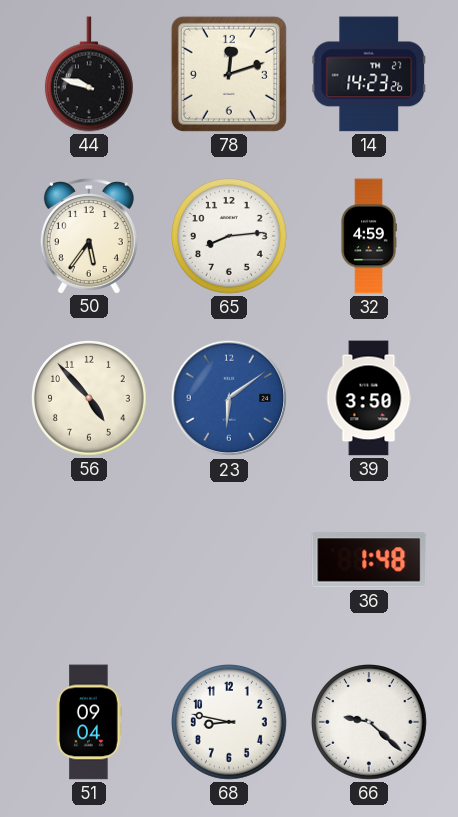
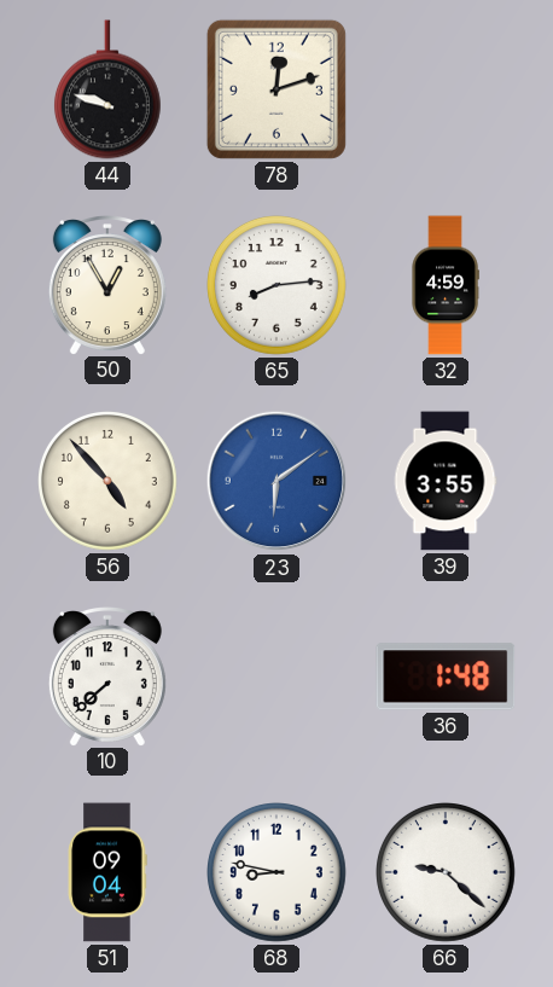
14: 14:23 -> none
50: 5:36 -> 12:55
39: 3:50 -> 3:55
10: none -> 7:38
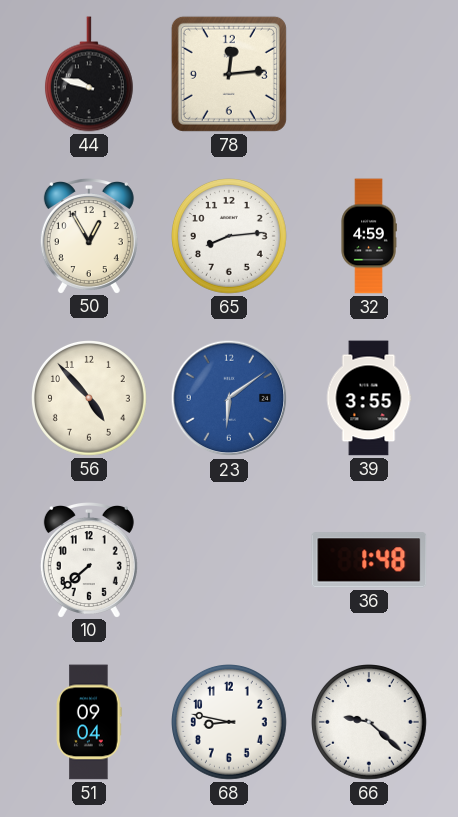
78: 12:12 -> 12:14
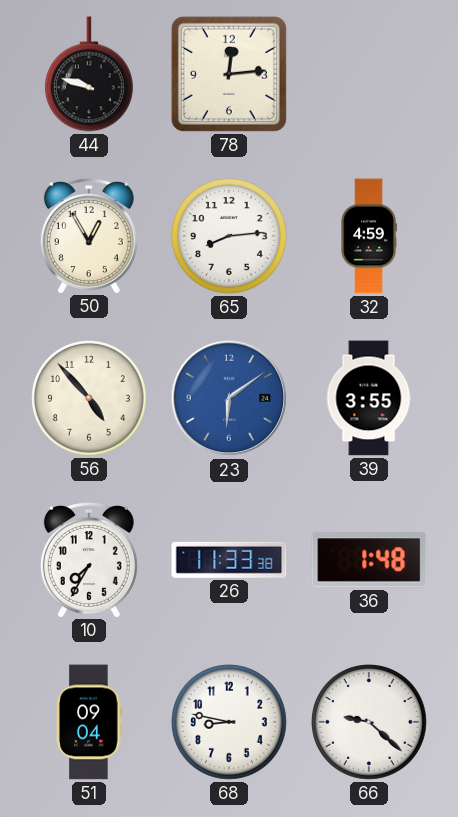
10: 7:38 -> 7:35
26: none -> 11:33
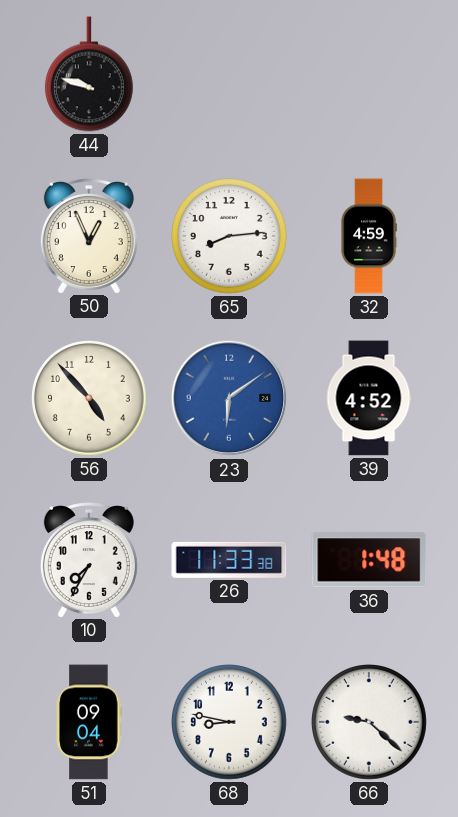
78: 12:14 -> none
50: 12:55 -> 12:56
39: 3:55 -> 4:52
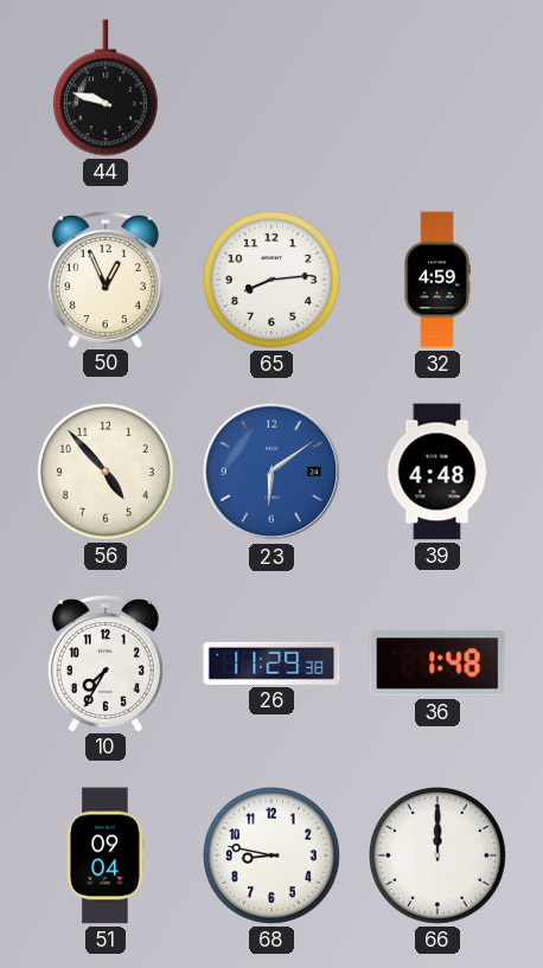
39: 4:52 -> 4:48
26: 11:33 -> 11:29
66: 9:22 -> 12:00
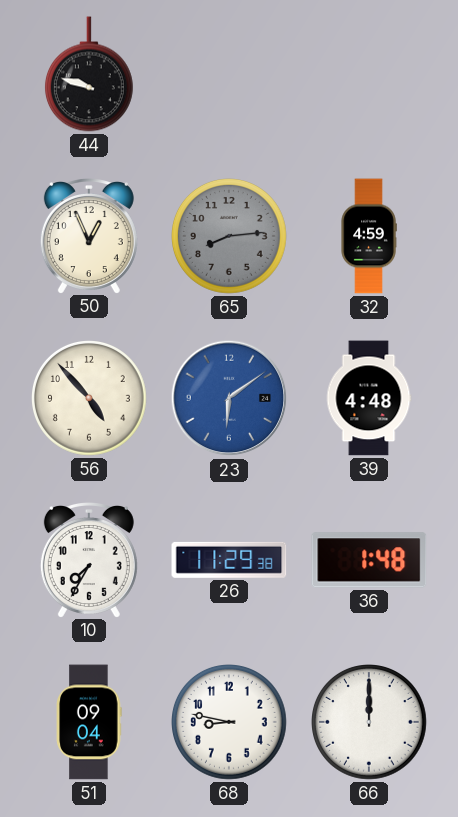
65 dial: white -> grey
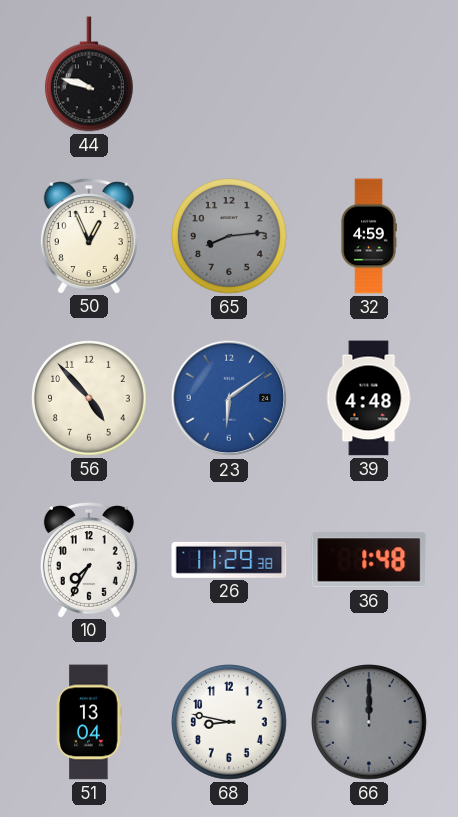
51: 09:04 -> 13:04
66 dial: white -> grey
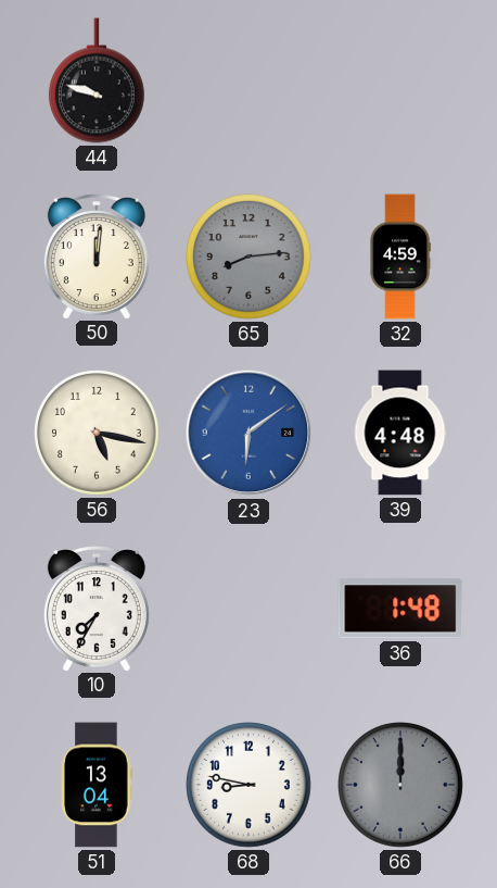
50: 12:56 -> 12:01
56: 4:53 -> 5:17
26: 11:29 -> none
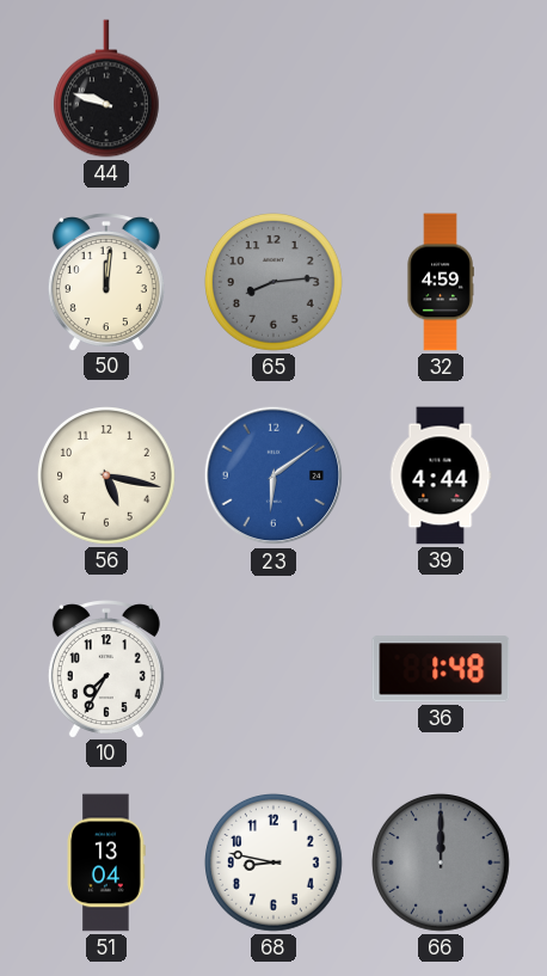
39: 4:48 -> 4:44
